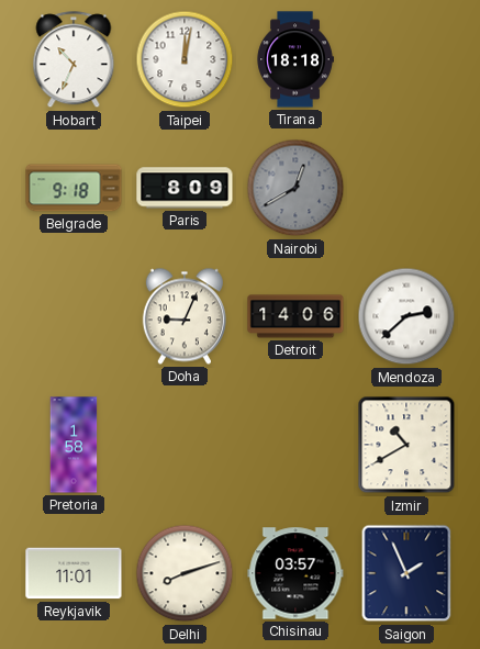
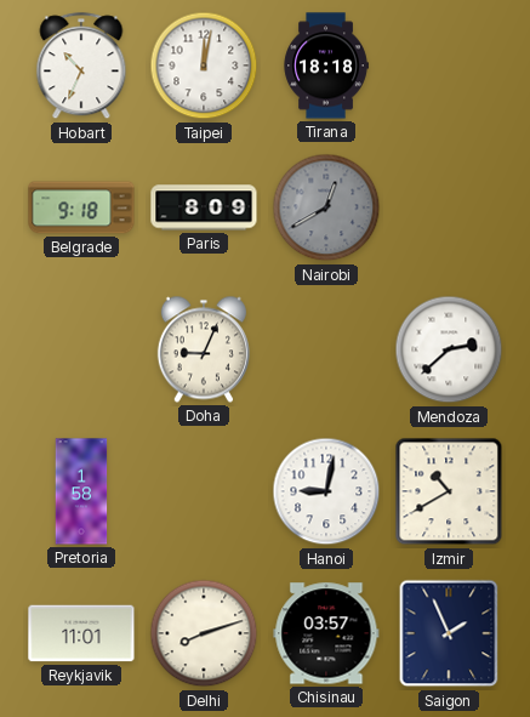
Detroit: 14:06 -> none
Hanoi: none -> 9:02
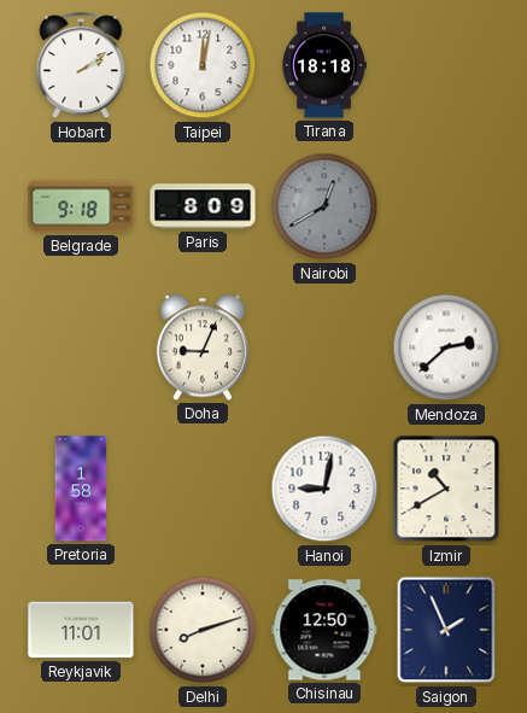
Hobart: 10:34 -> 2:09
Chisinau: 03:57 -> 12:50
